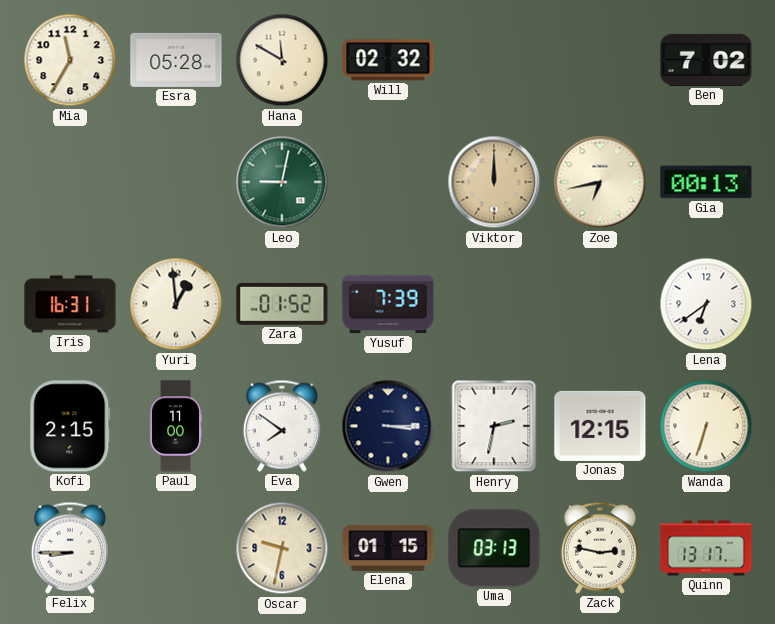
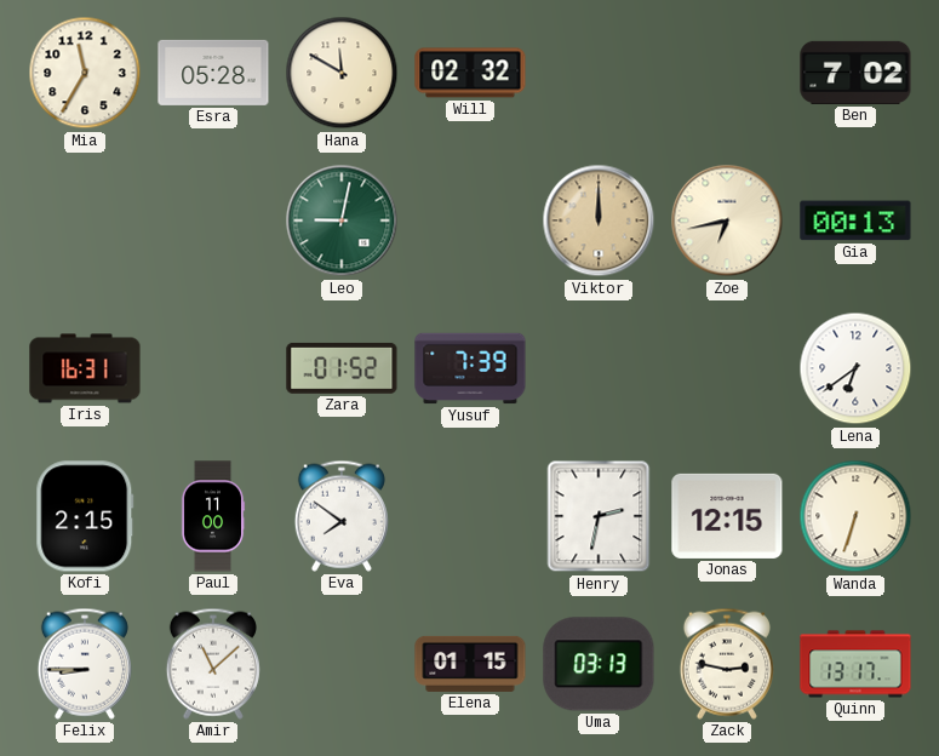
Yuri: 12:59 -> none
Gwen: 3:15 -> none
Amir: none -> 11:08
Oscar: 9:32 -> none
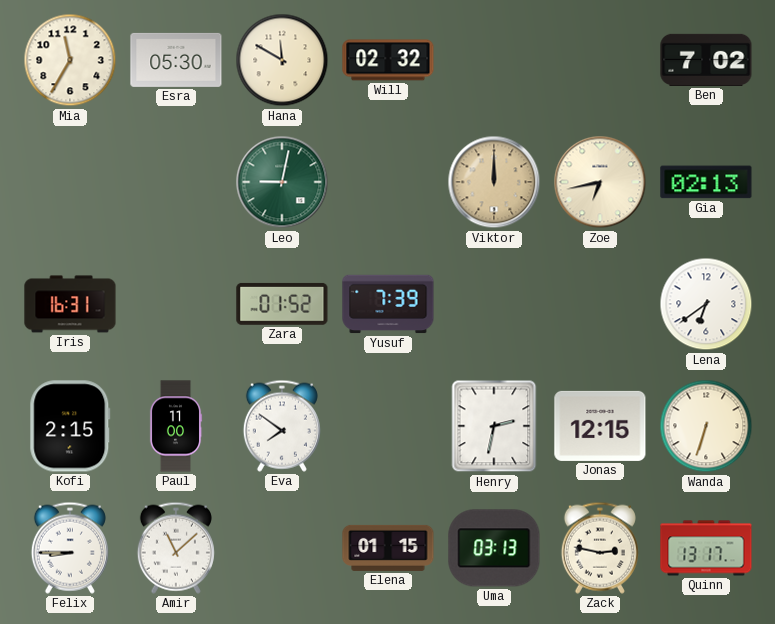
Esra: 05:28 -> 05:30
Gia: 00:13 -> 02:13
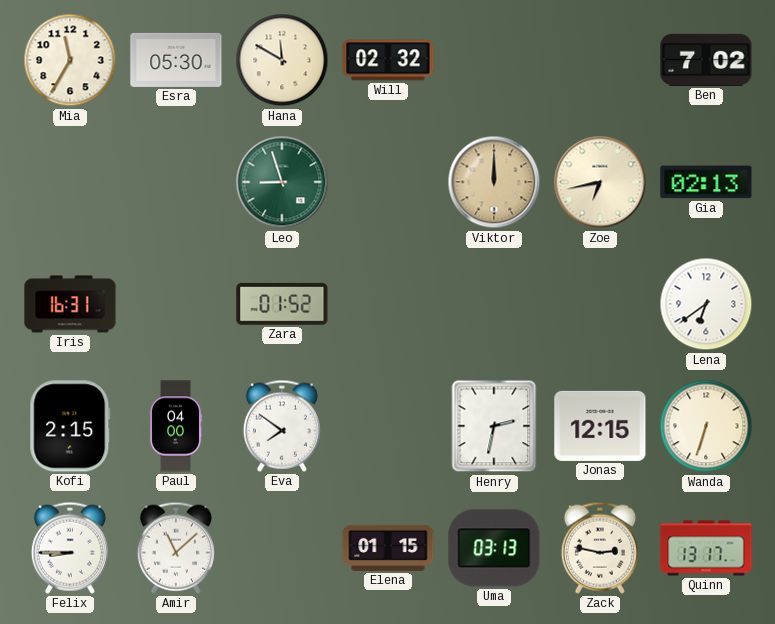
Leo: 9:02 -> 8:57
Yusuf: 7:39 -> none
Paul: 11:00 -> 04:00
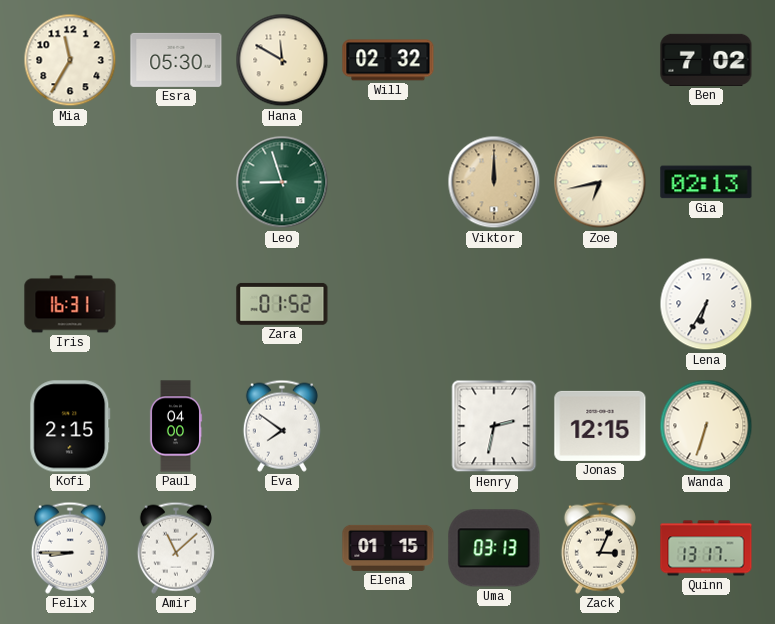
Lena: 6:39 -> 6:35
Zack: 2:47 -> 3:04
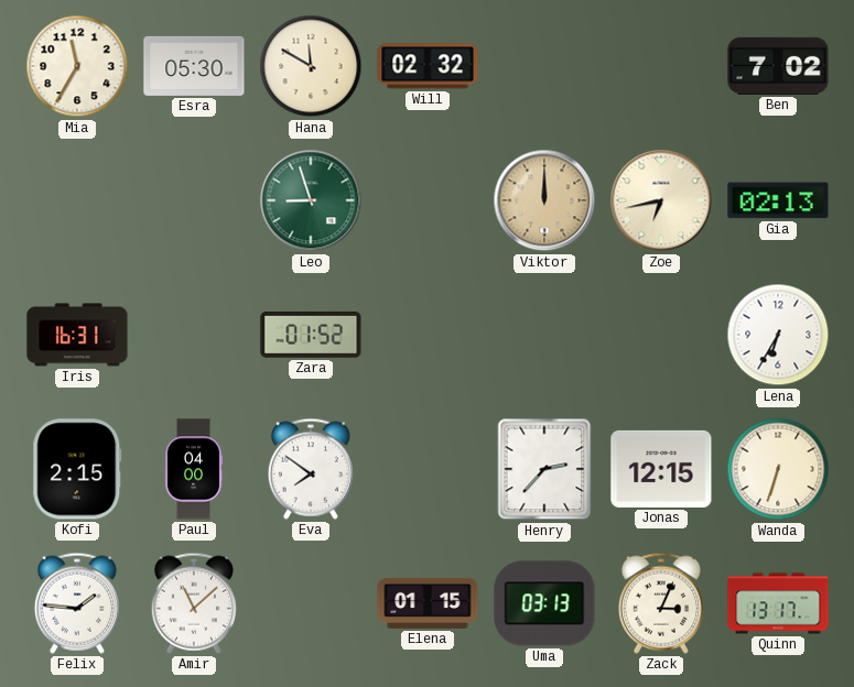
Henry: 2:32 -> 2:37
Felix: 8:45 -> 1:46
